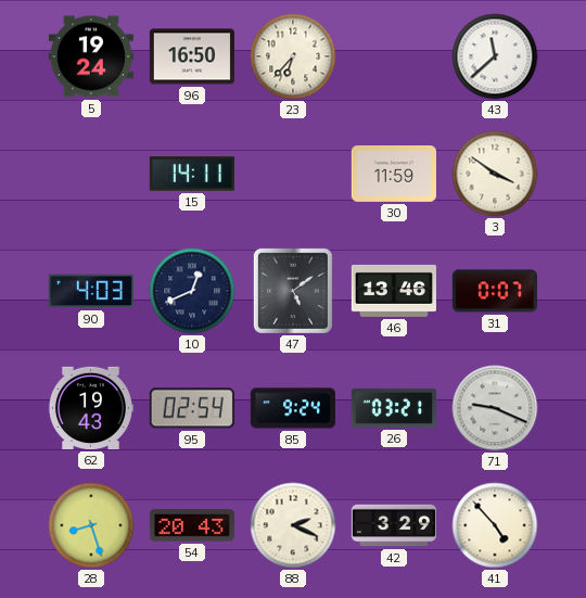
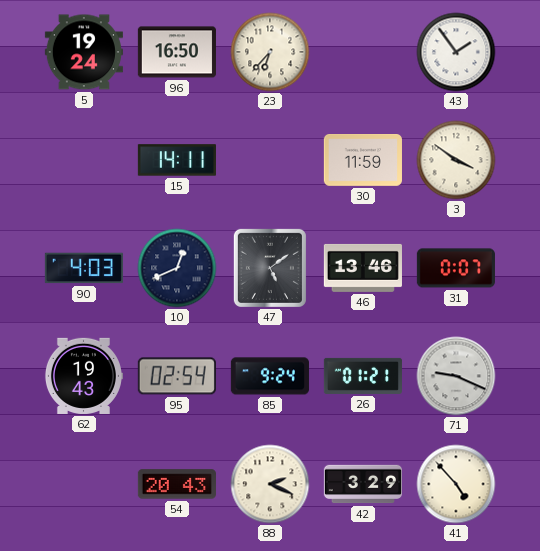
43: 11:38 -> 1:54
26: 03:21 -> 01:21
28: 8:27 -> none
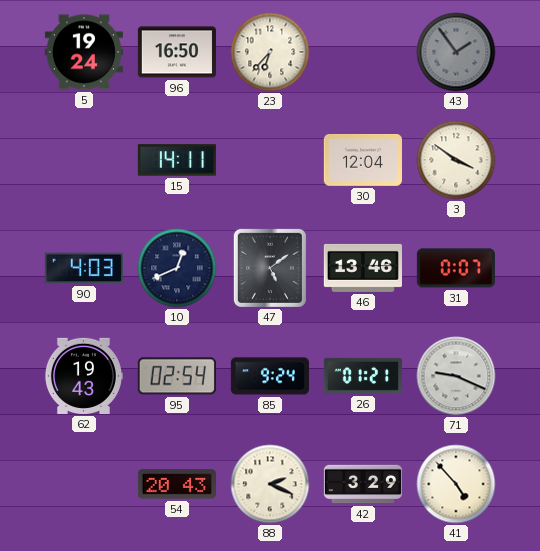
43 dial: white -> grey
30: 11:59 -> 12:04
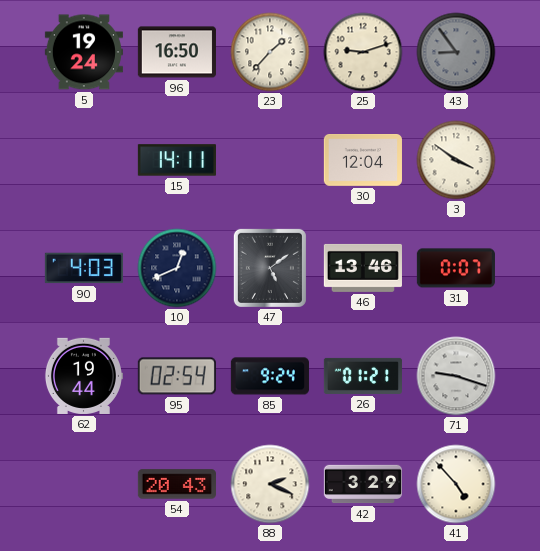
23: 6:37 -> 1:37
25: none -> 9:12
43: 1:54 -> 8:54
62: 19:43 -> 19:44
71: 9:19 -> 9:18
